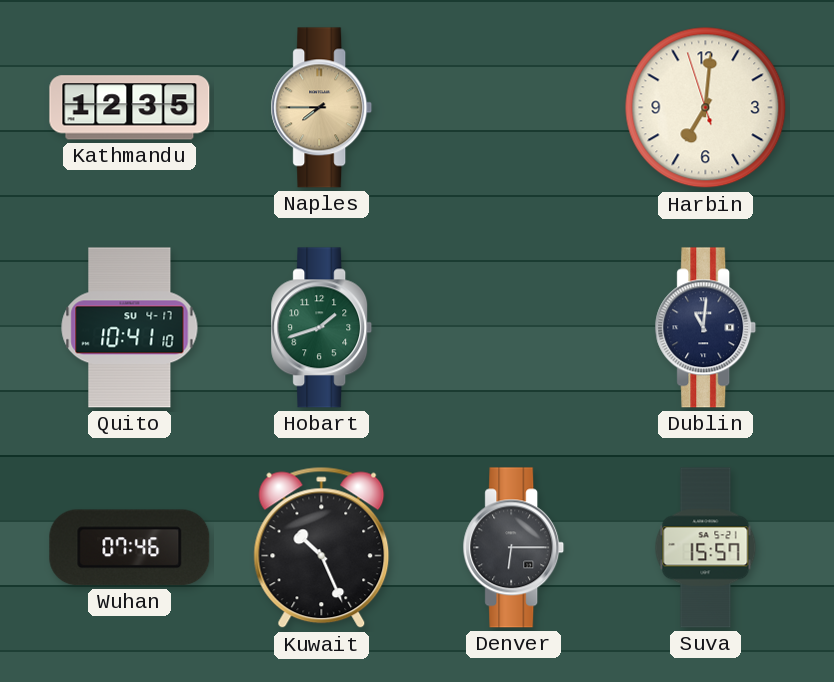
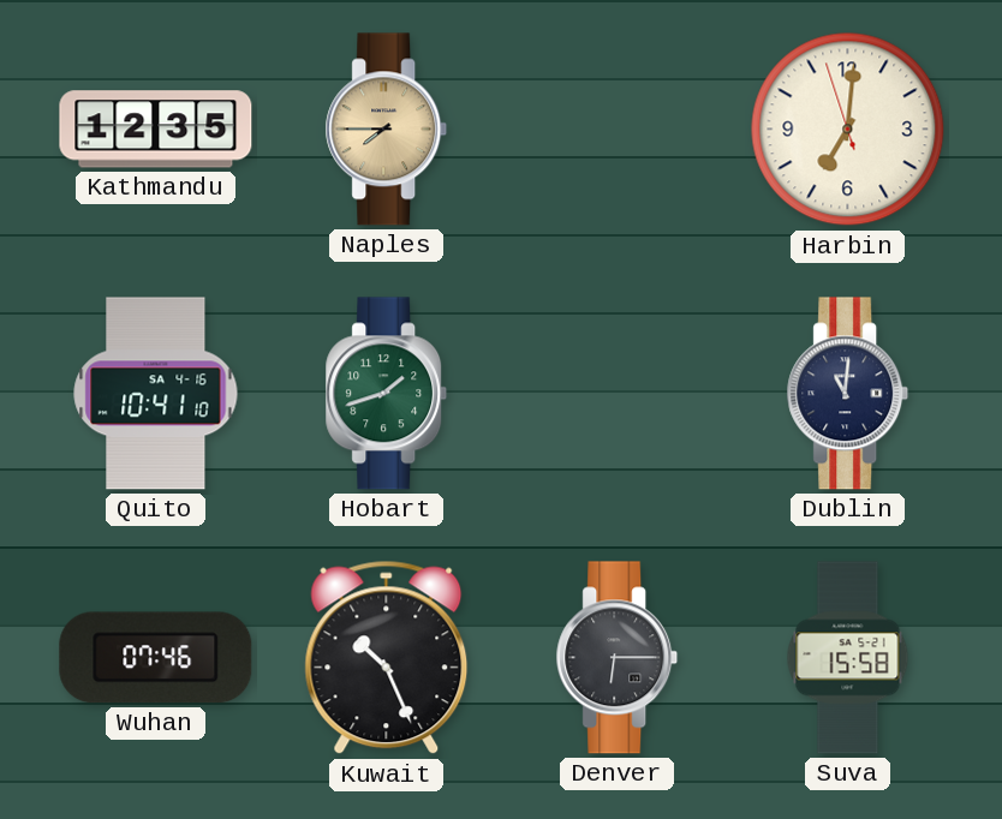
Quito date: SU 4-17 -> SA 4-16
Suva: 15:57 -> 15:58
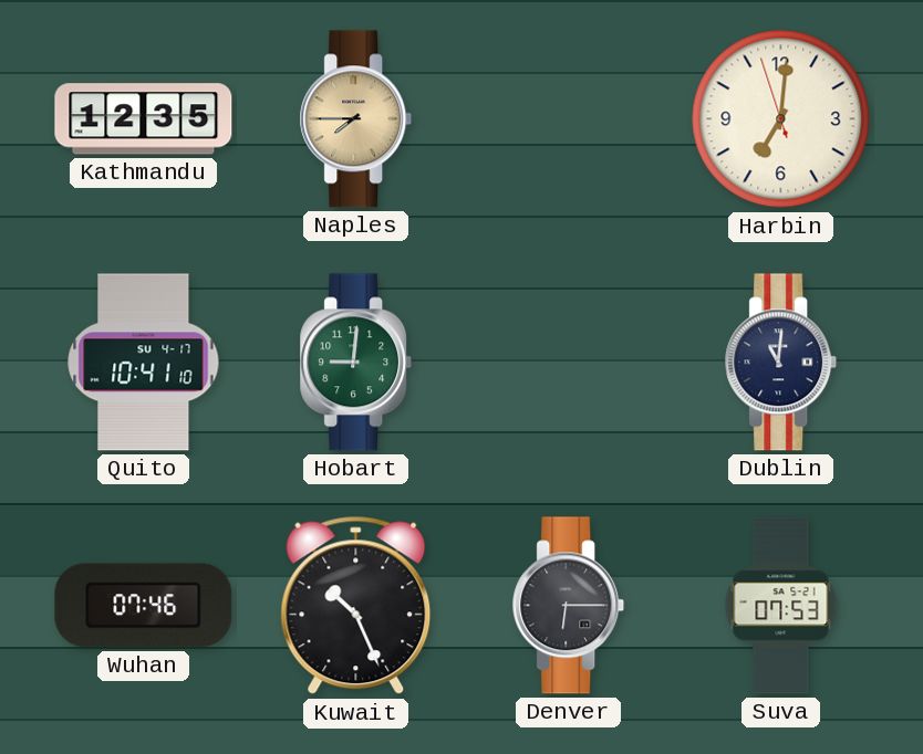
Quito date: SA 4-16 -> SU 4-17
Hobart: 1:42 -> 9:01
Suva: 15:58 -> 07:53
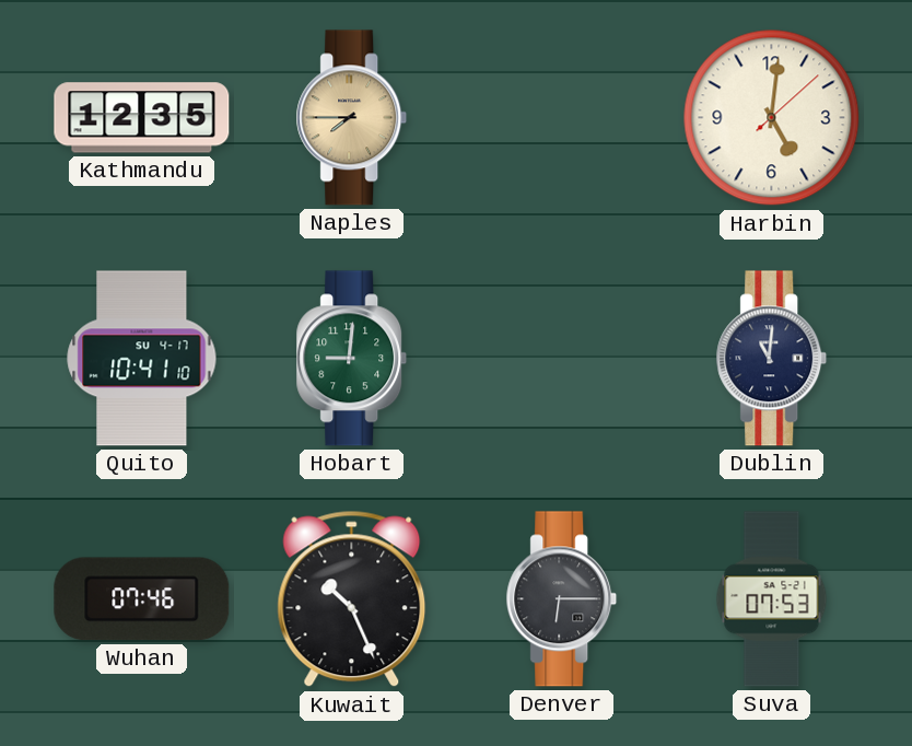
Harbin: 7:00 -> 5:01
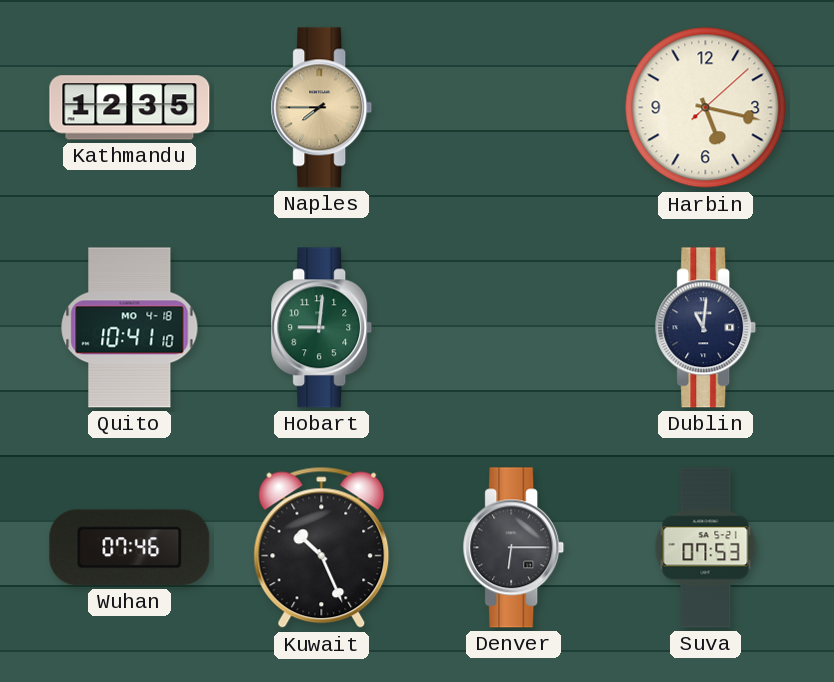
Harbin: 5:01 -> 5:17
Quito date: SU 4-17 -> MO 4-18
